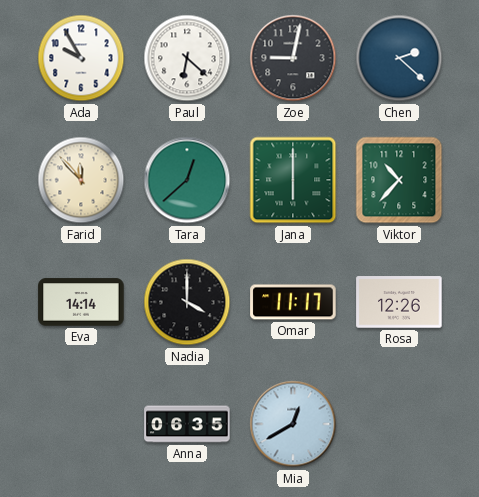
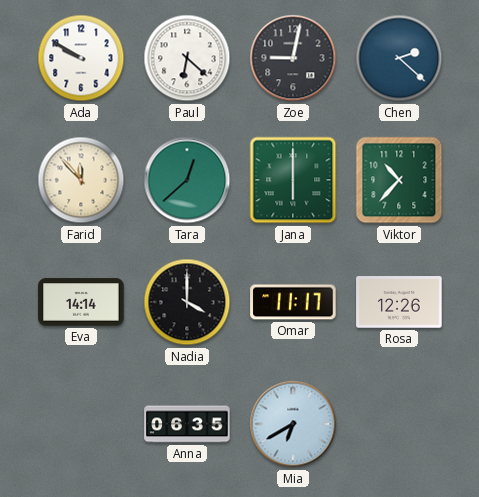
Ada: 9:55 -> 9:50
Mia: 12:40 -> 6:40
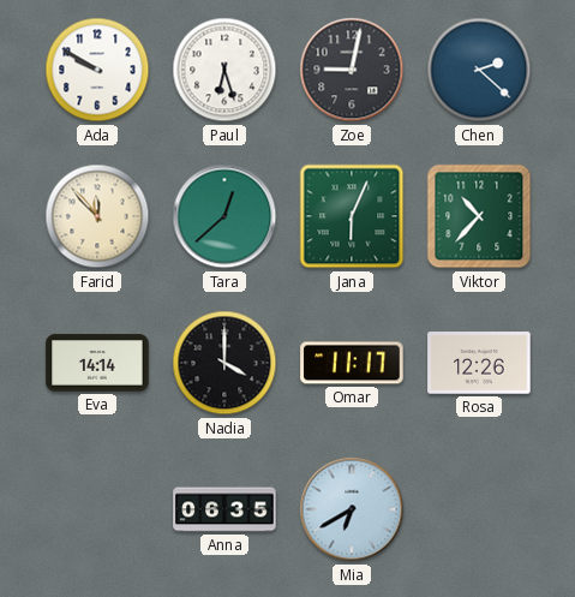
Paul: 6:22 -> 6:27
Jana: 6:00 -> 6:04
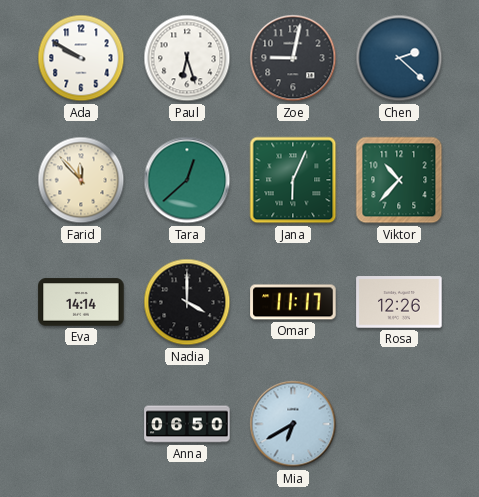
Anna: 06:35 -> 06:50
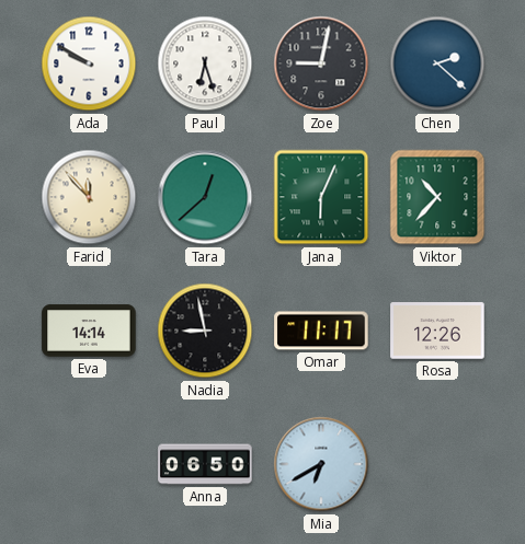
Nadia: 4:00 -> 8:58
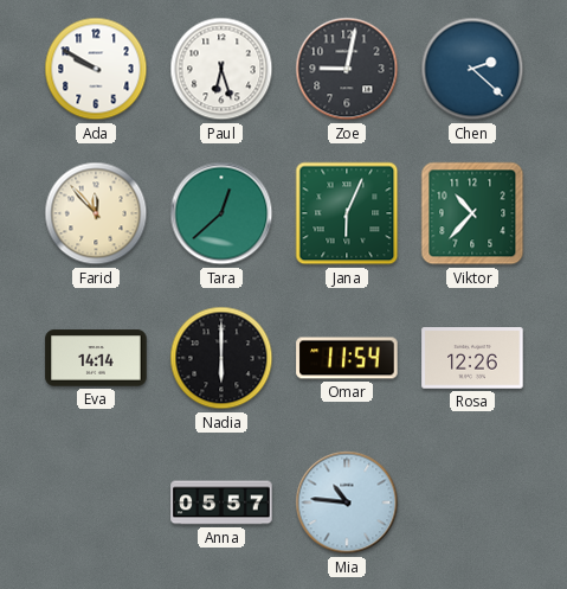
Nadia: 8:58 -> 6:00
Omar: 11:17 -> 11:54
Anna: 06:50 -> 05:57
Mia: 6:40 -> 10:46
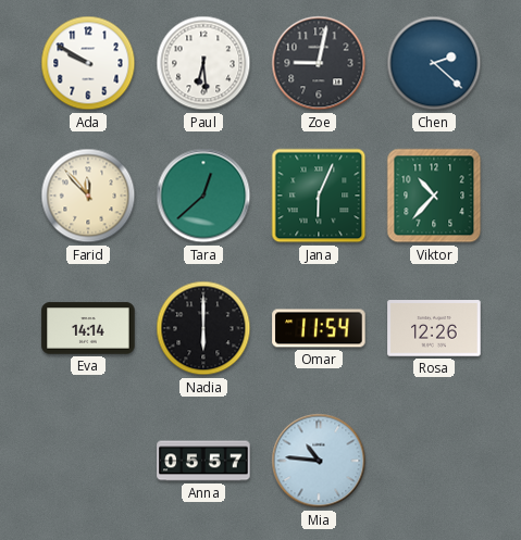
Paul: 6:27 -> 6:29
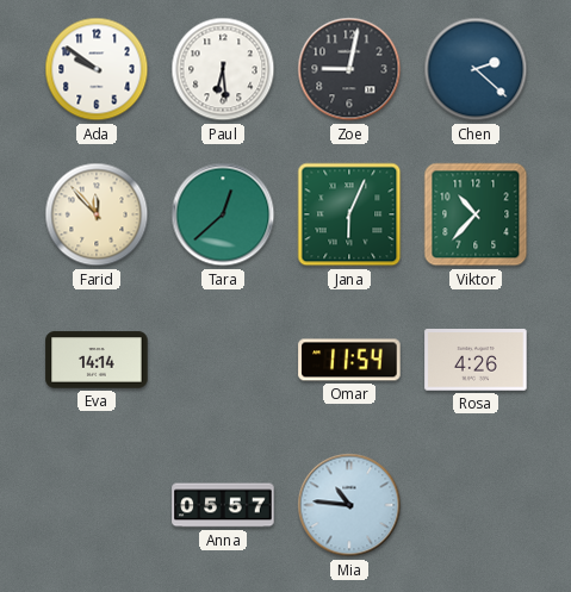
Ada: 9:50 -> 9:51
Nadia: 6:00 -> none
Rosa: 12:26 -> 4:26
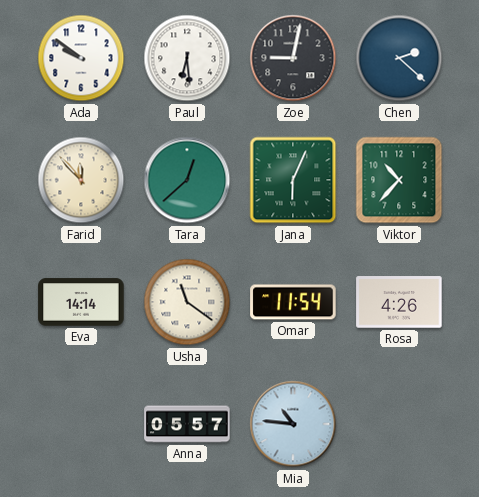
Usha: none -> 11:21
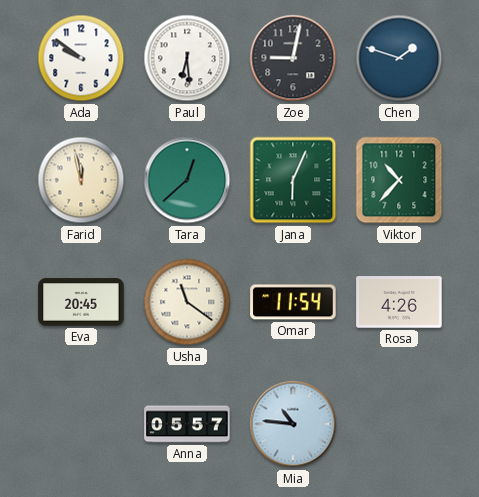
Chen: 2:22 -> 1:48
Farid: 11:53 -> 11:58
Eva: 14:14 -> 20:45
